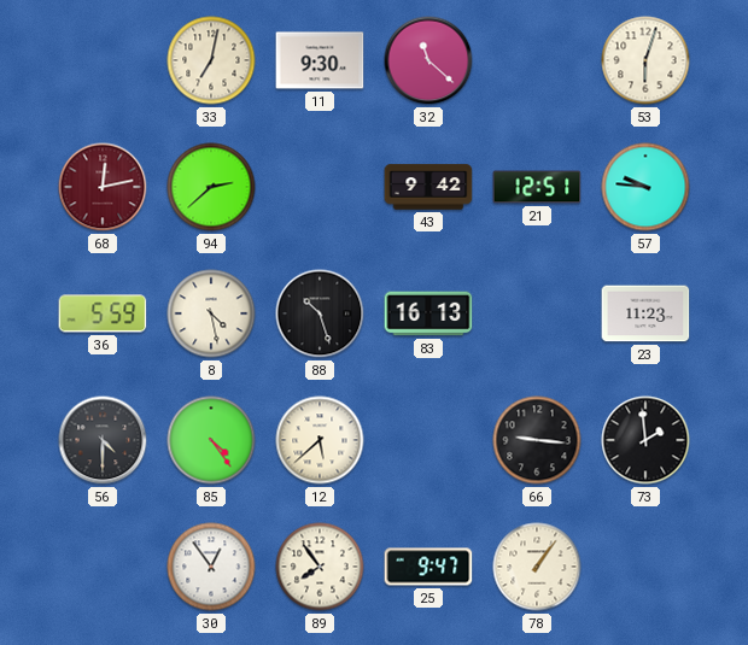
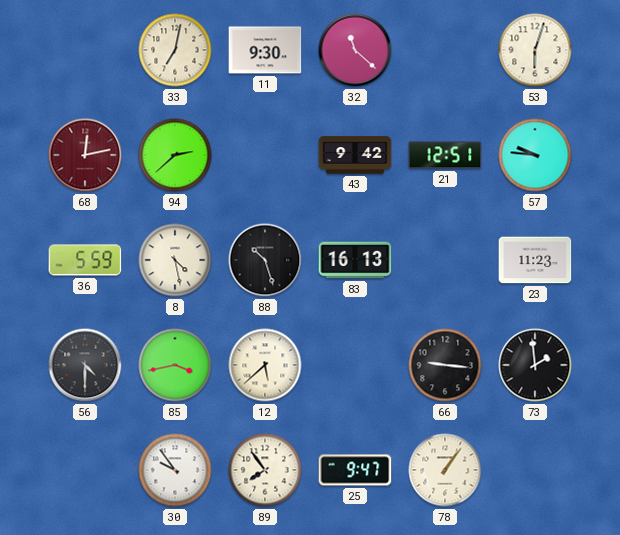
85: 4:24 -> 3:43
30: 12:54 -> 9:54
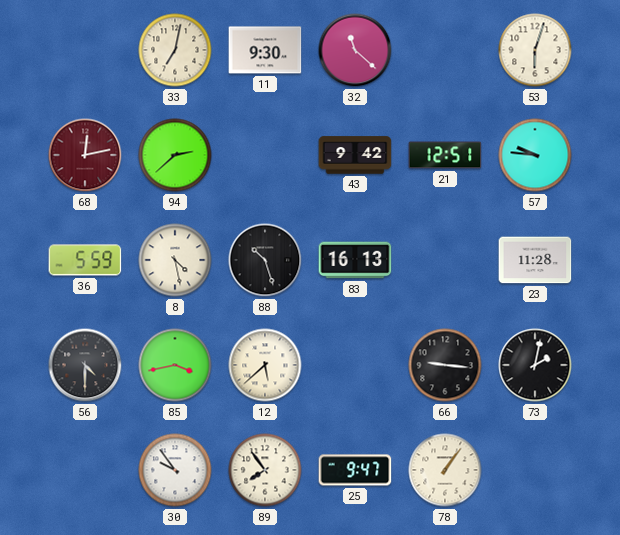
23: 11:23 -> 11:28
73: 1:59 -> 2:02
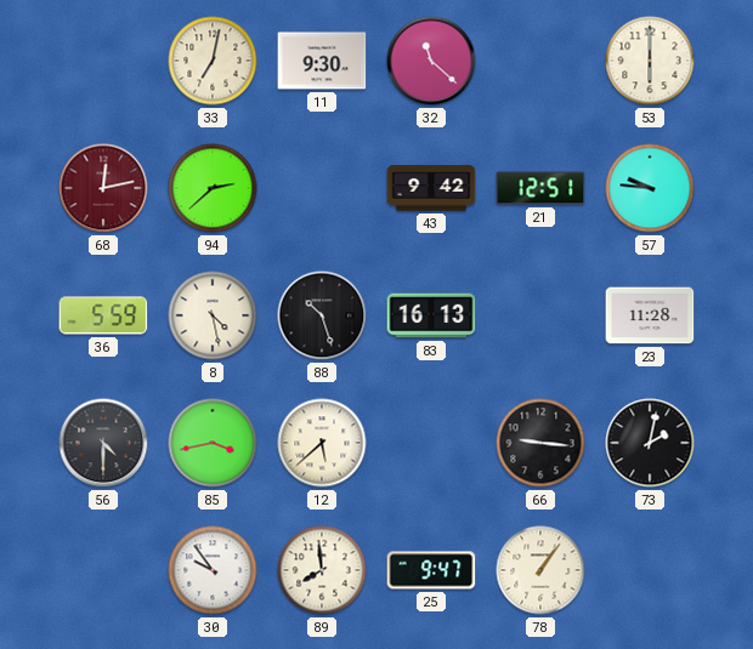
53: 6:03 -> 6:00
89: 7:54 -> 7:59
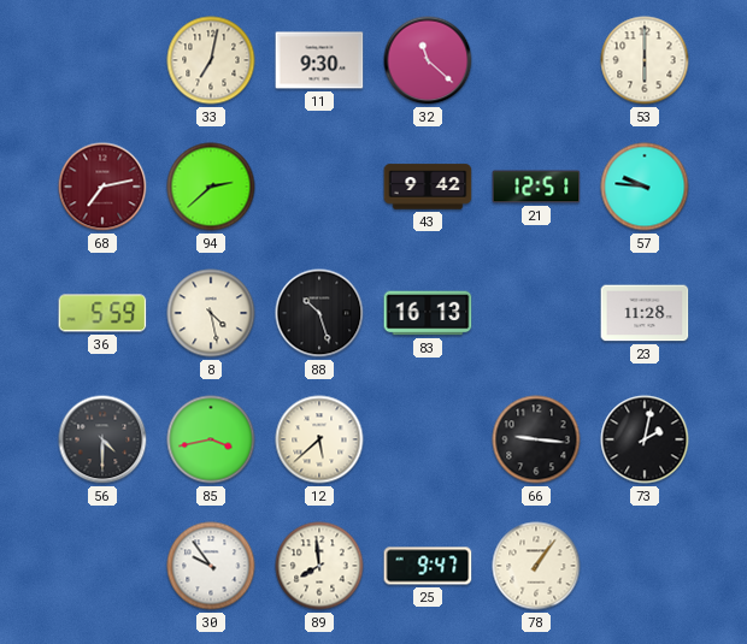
68: 12:13 -> 7:13
